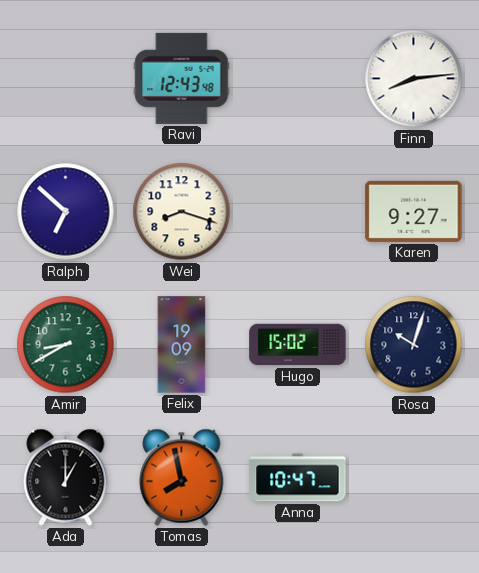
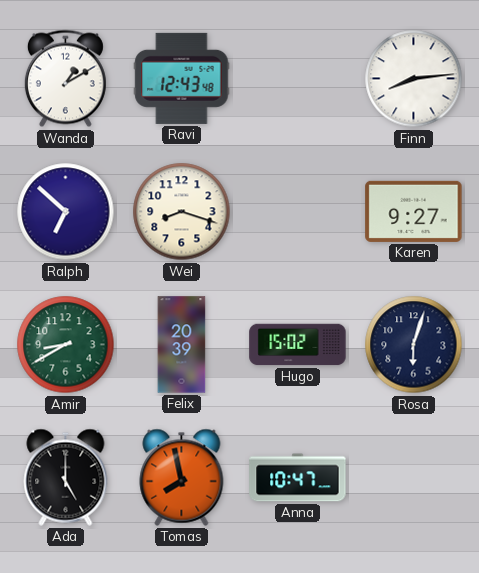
Wanda: none -> 1:10
Felix: 19:09 -> 20:39
Rosa: 10:03 -> 6:03
Ada: 1:00 -> 5:00
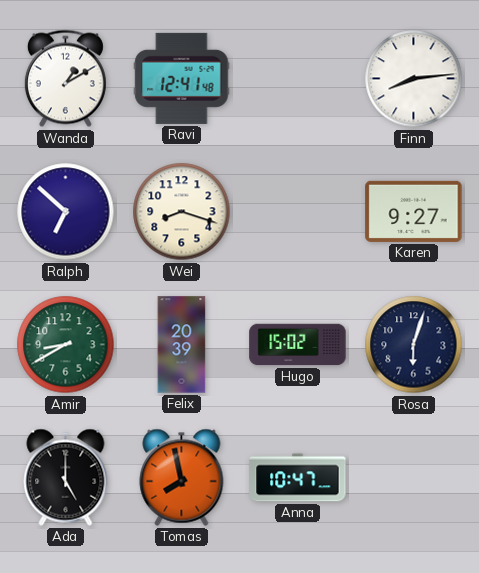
Ravi: 12:43 -> 12:41
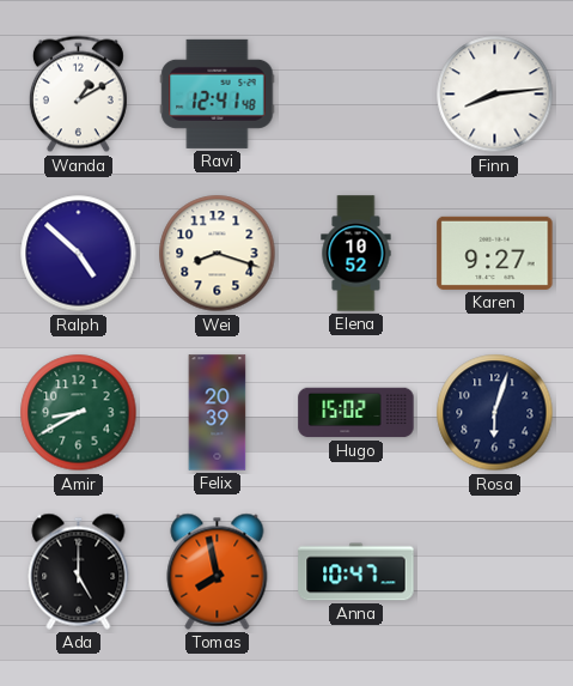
Ralph: 6:52 -> 4:52
Elena: none -> 10:52
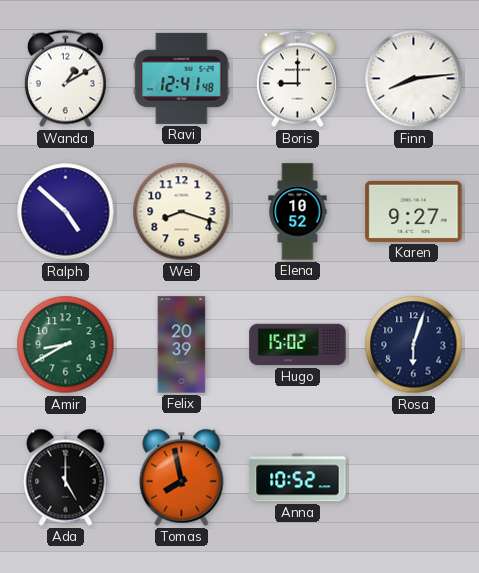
Boris: none -> 9:00
Anna: 10:47 -> 10:52
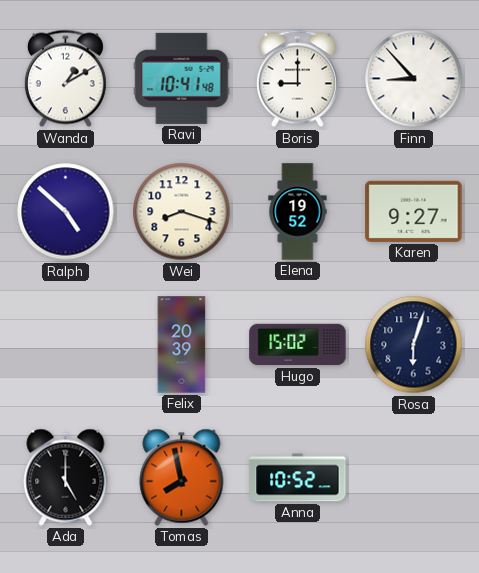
Ravi: 12:41 -> 10:41
Finn: 8:14 -> 8:53
Elena: 10:52 -> 19:52
Amir: 8:40 -> none
